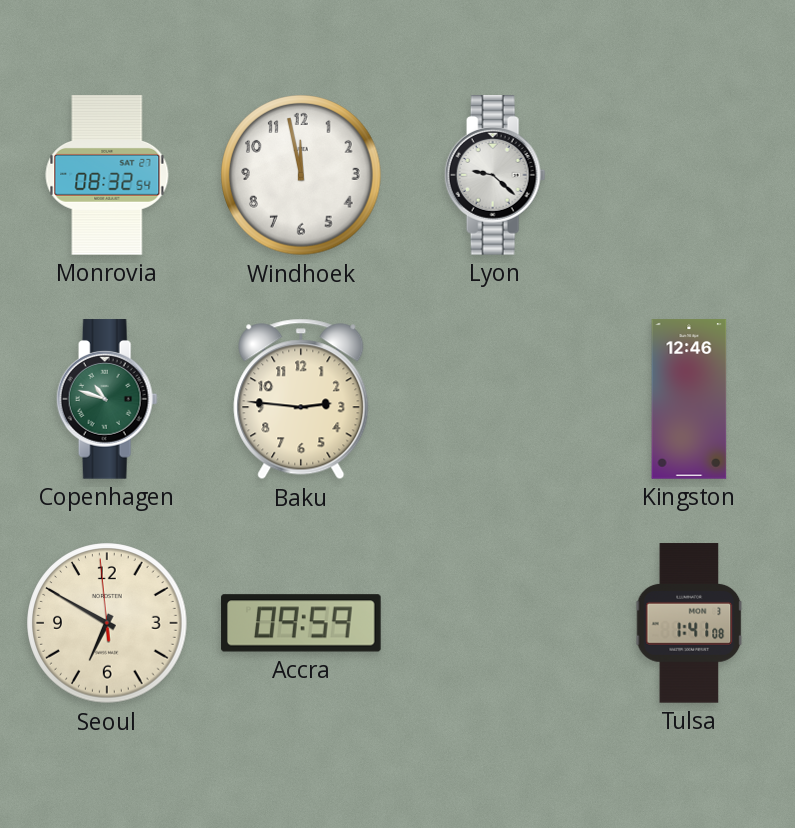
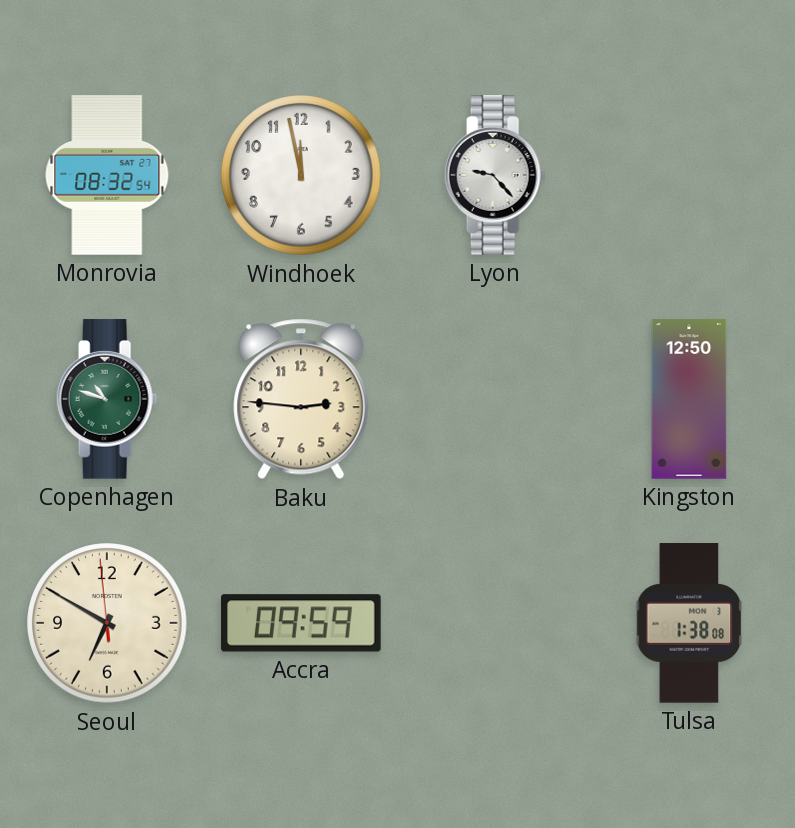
Lyon: 9:22 -> 9:23
Kingston: 12:46 -> 12:50
Tulsa: 1:41 -> 1:38
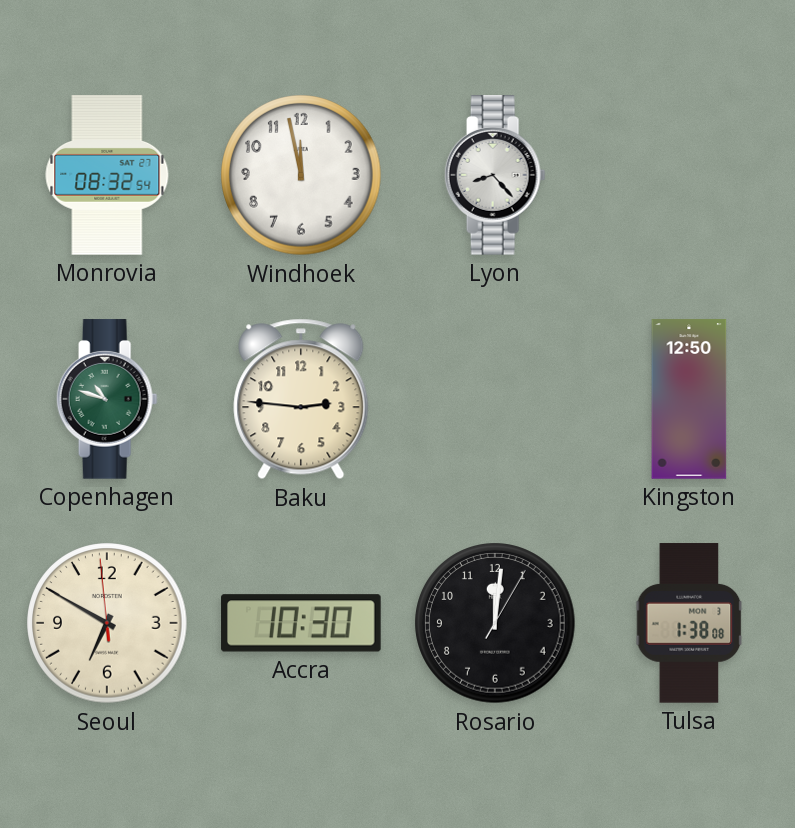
Lyon: 9:23 -> 8:23
Accra: 09:59 -> 10:30
Rosario: none -> 12:01
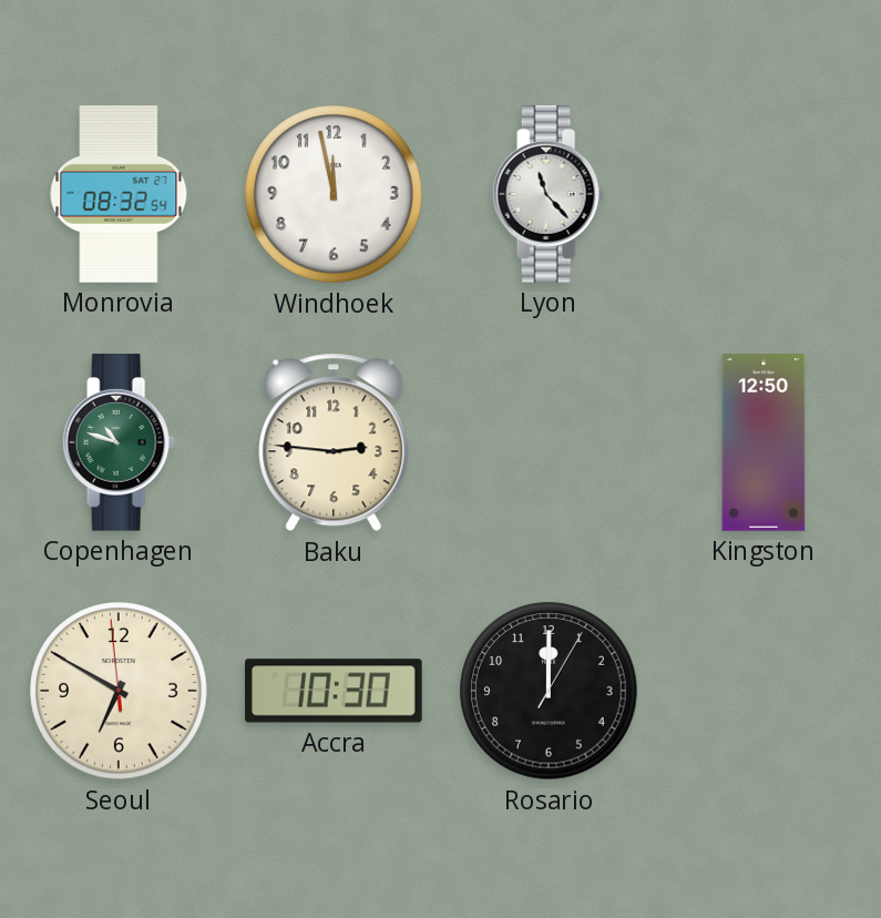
Lyon: 8:23 -> 11:23
Rosario: 12:01 -> 12:00
Tulsa: 1:38 -> none
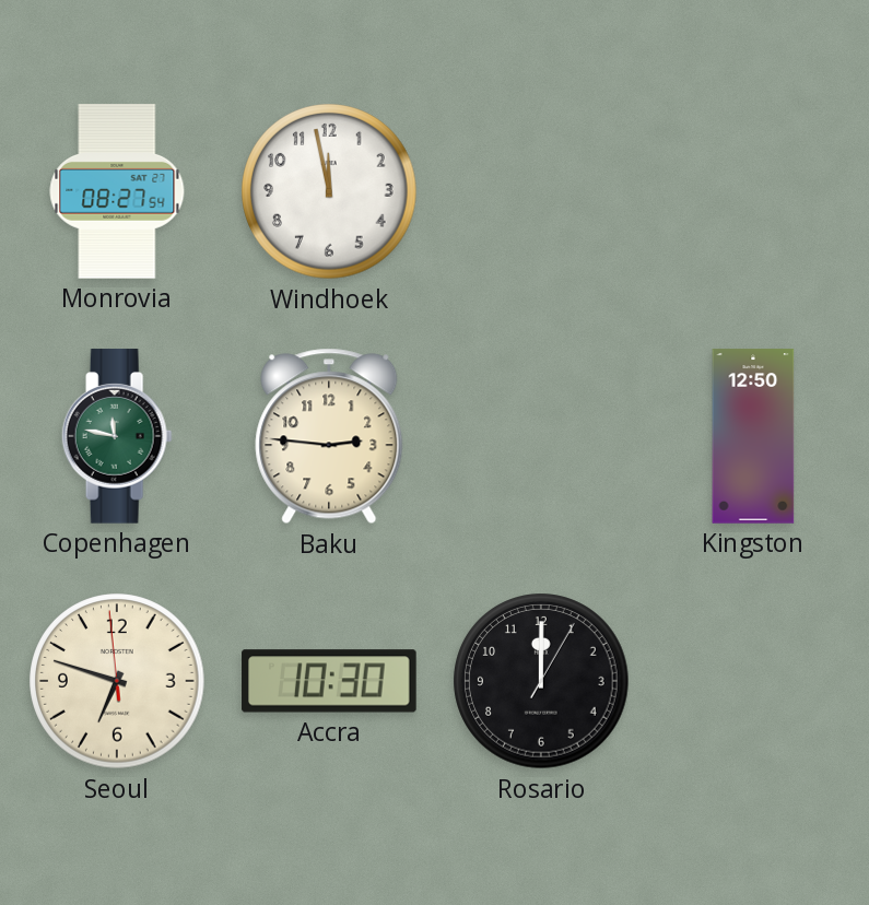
Monrovia: 08:32 -> 08:27
Lyon: 11:23 -> none
Copenhagen: 10:48 -> 11:47
Seoul: 6:49 -> 6:47
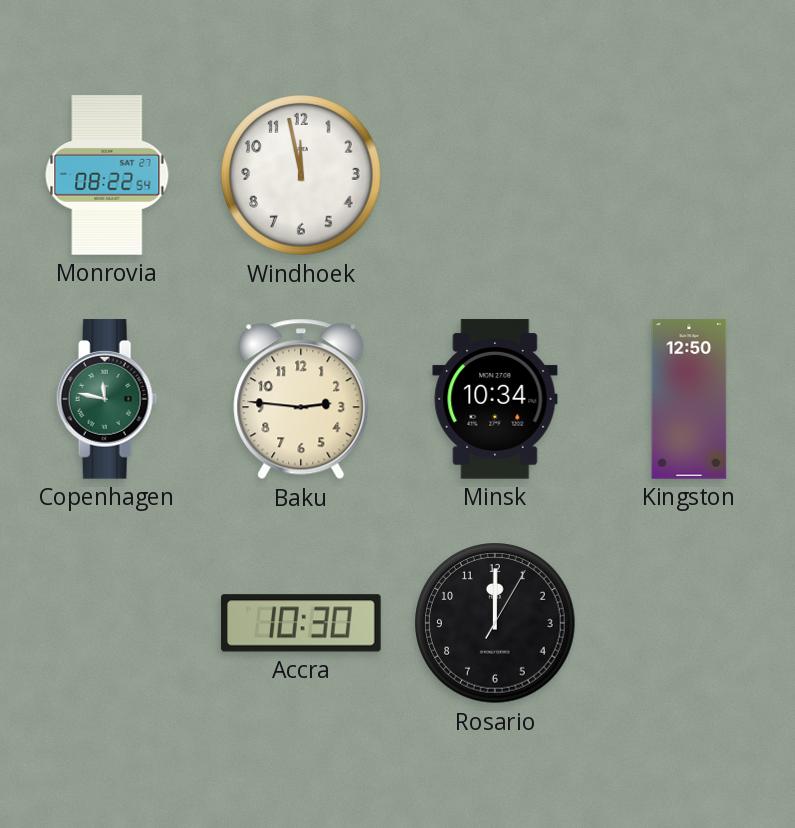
Monrovia: 08:27 -> 08:22
Minsk: none -> 10:34
Seoul: 6:47 -> none
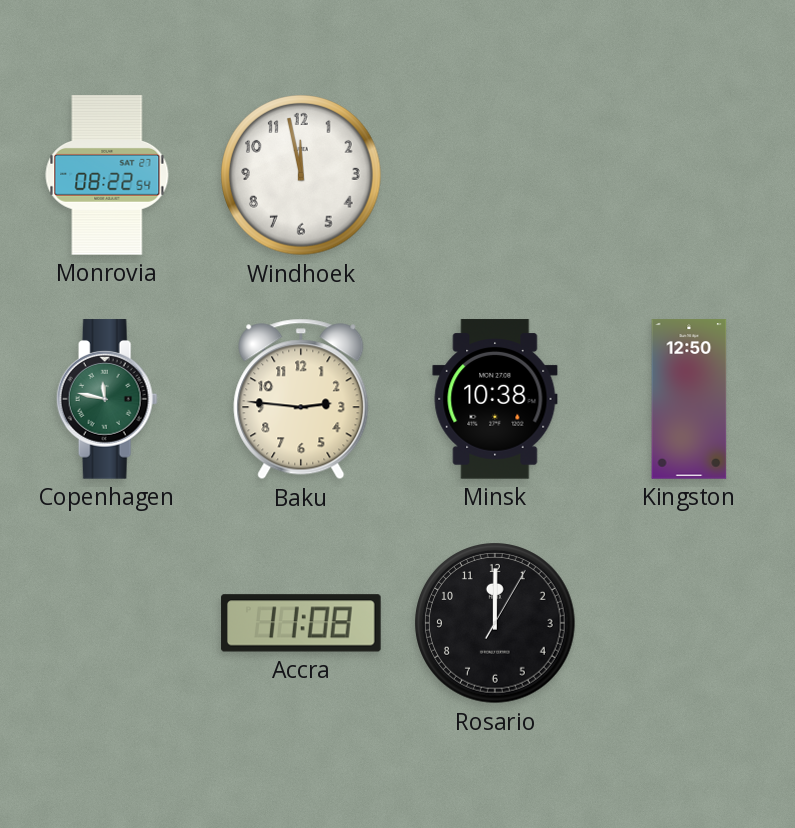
Minsk: 10:34 -> 10:38
Accra: 10:30 -> 11:08
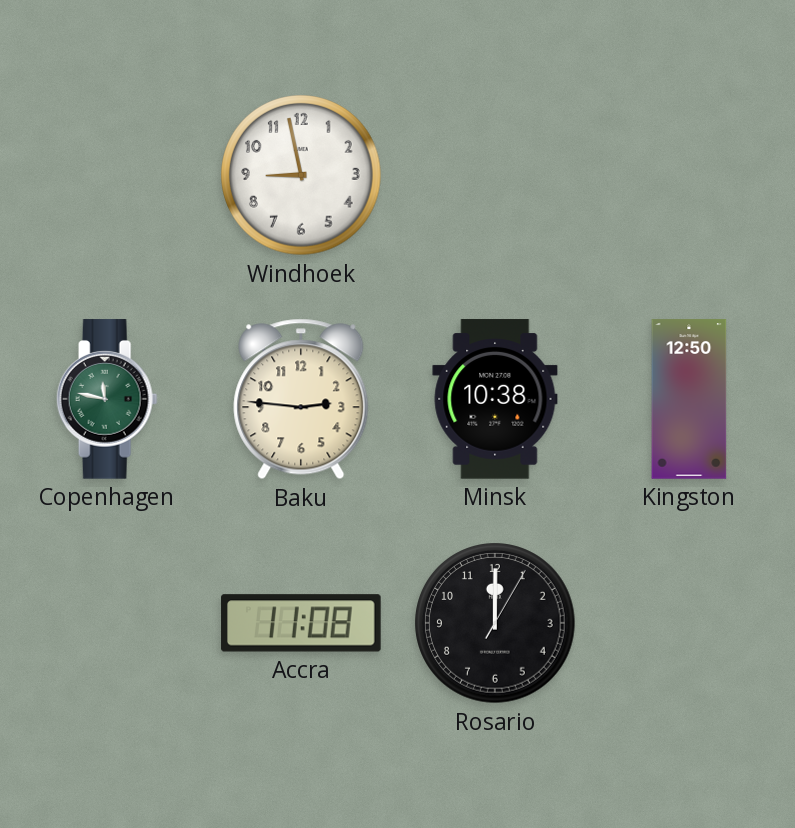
Monrovia: 08:22 -> none
Windhoek: 11:58 -> 8:58
